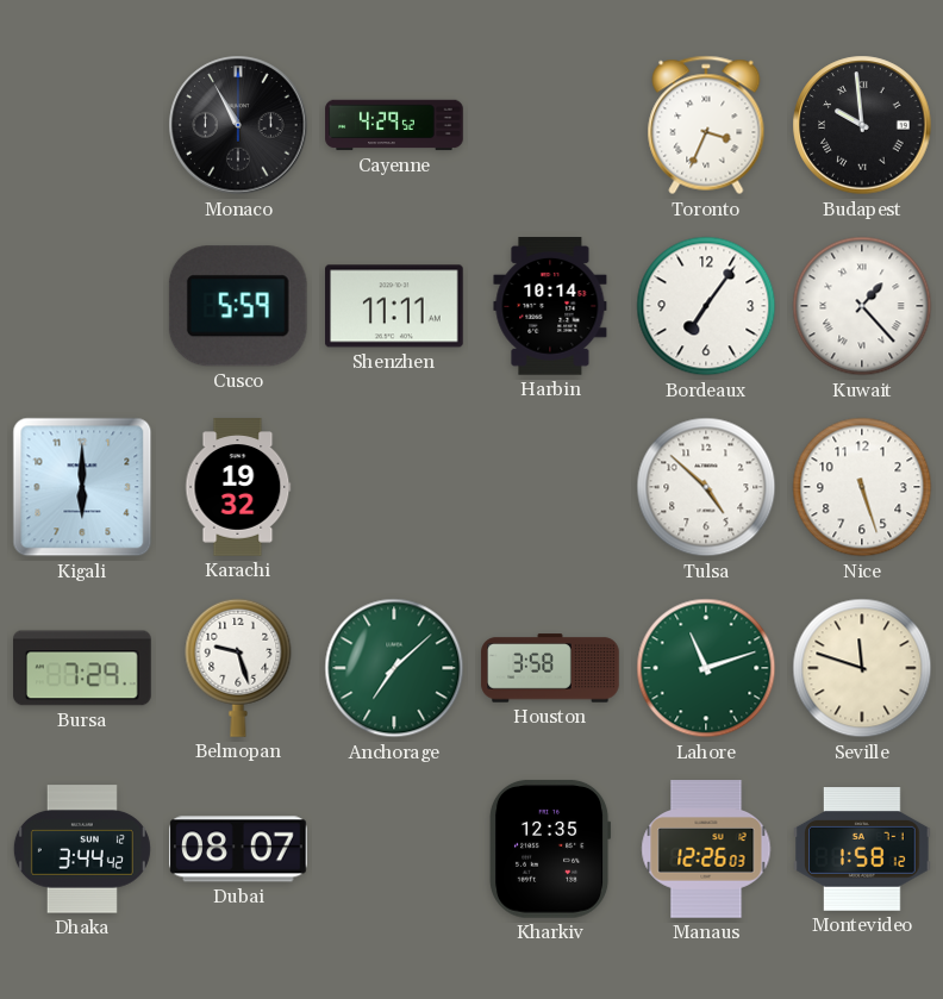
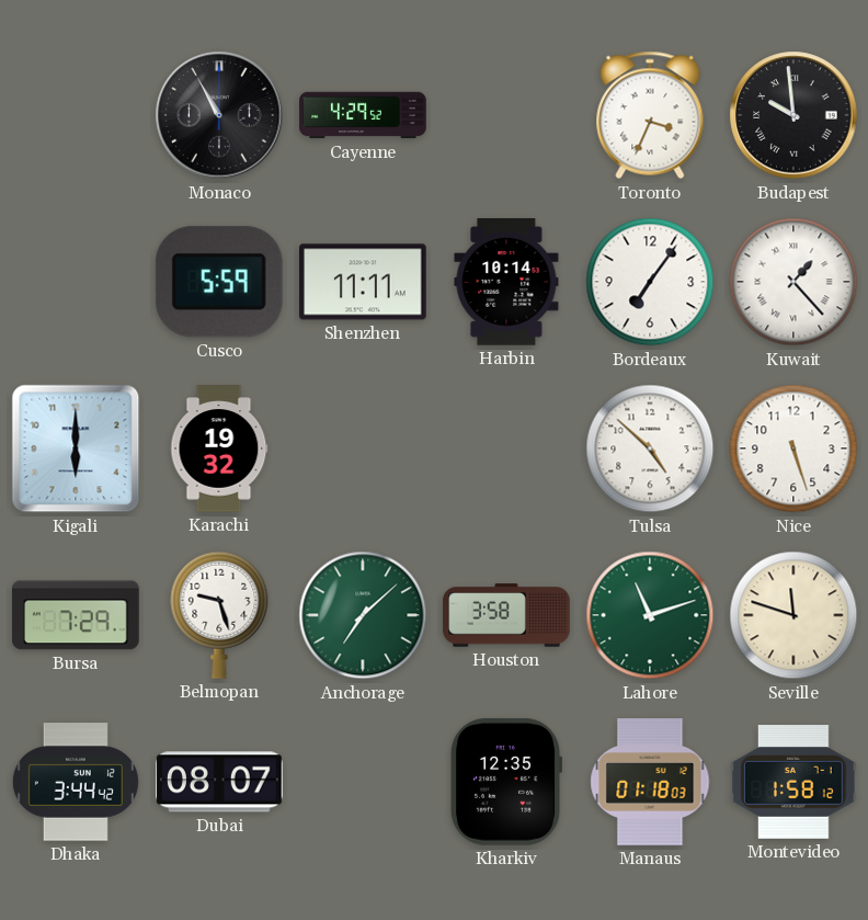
Manaus: 12:26 -> 01:18
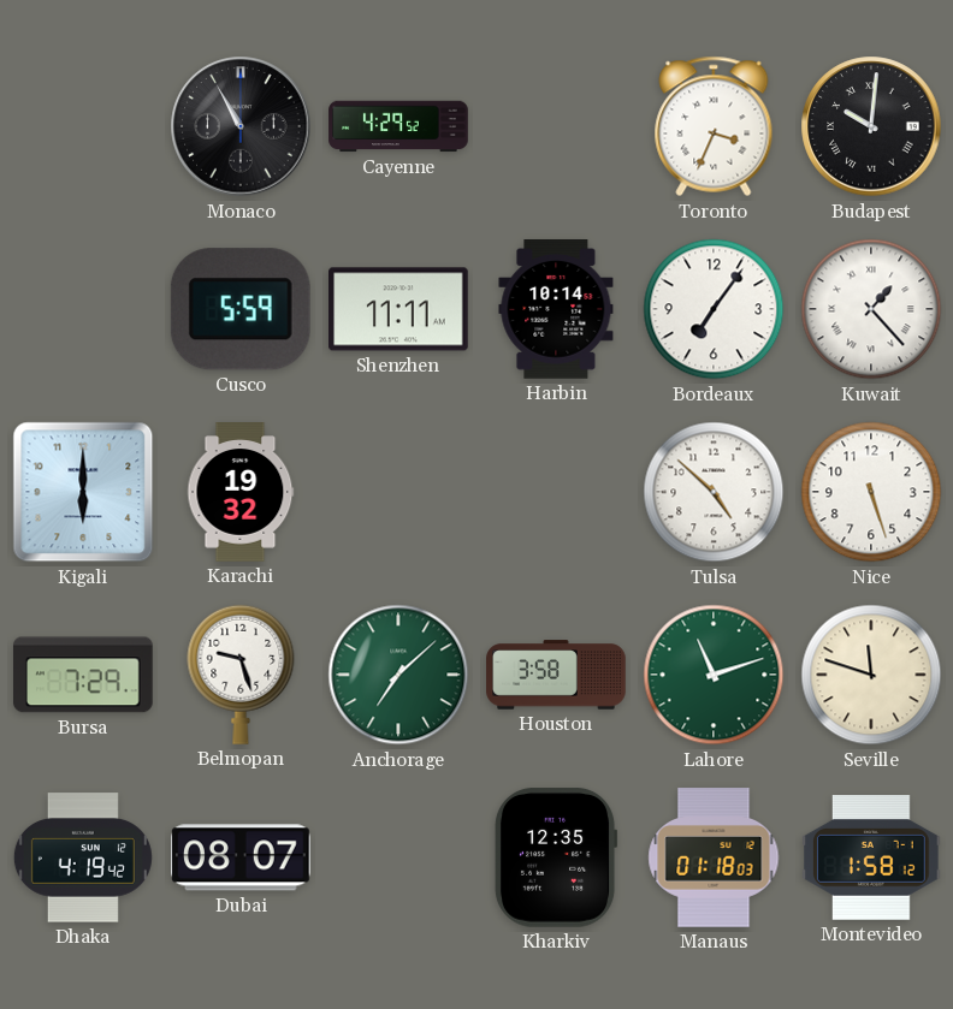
Budapest: 9:59 -> 10:01
Dhaka: 3:44 -> 4:19
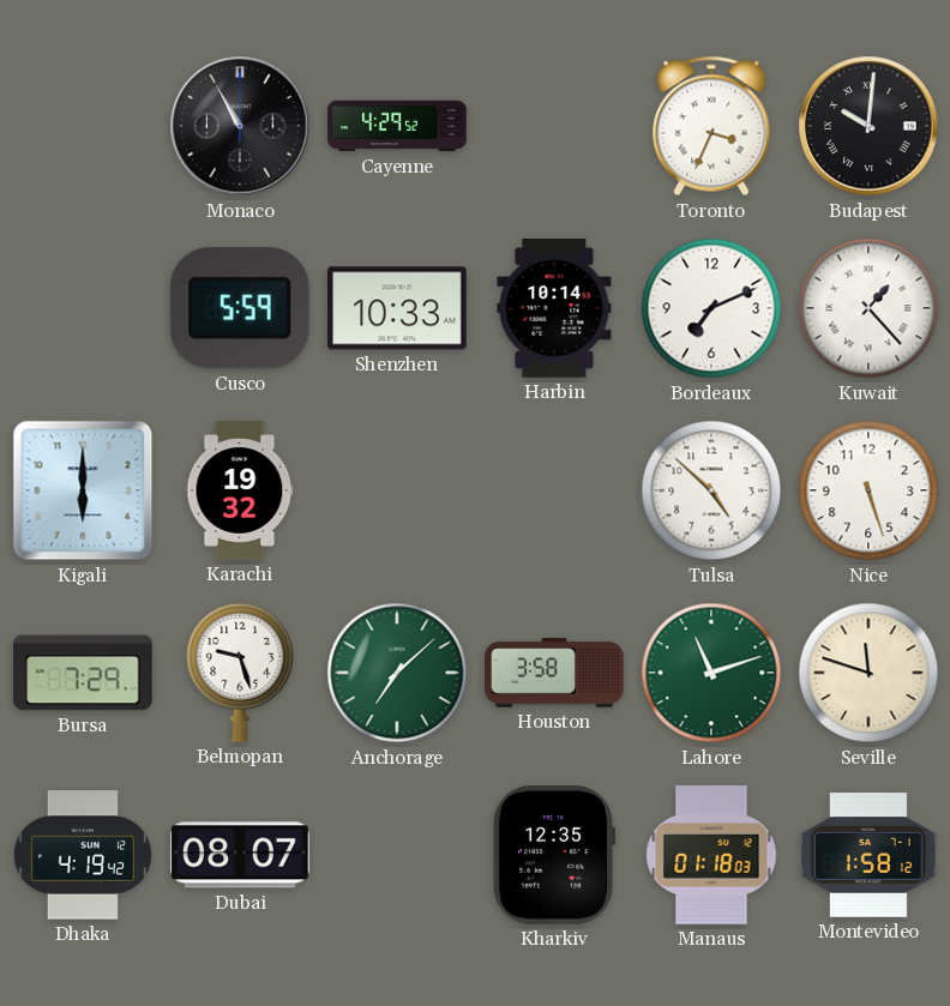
Shenzhen: 11:11 -> 10:33
Bordeaux: 7:06 -> 7:11
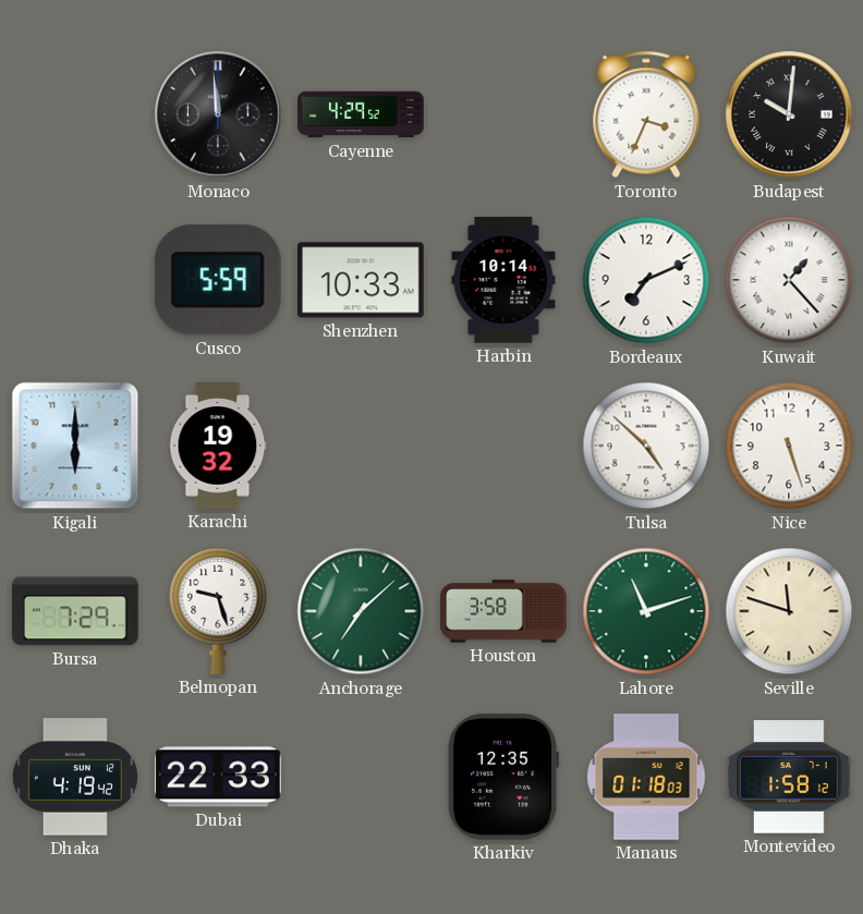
Monaco: 10:55 -> 11:59
Dubai: 08:07 -> 22:33
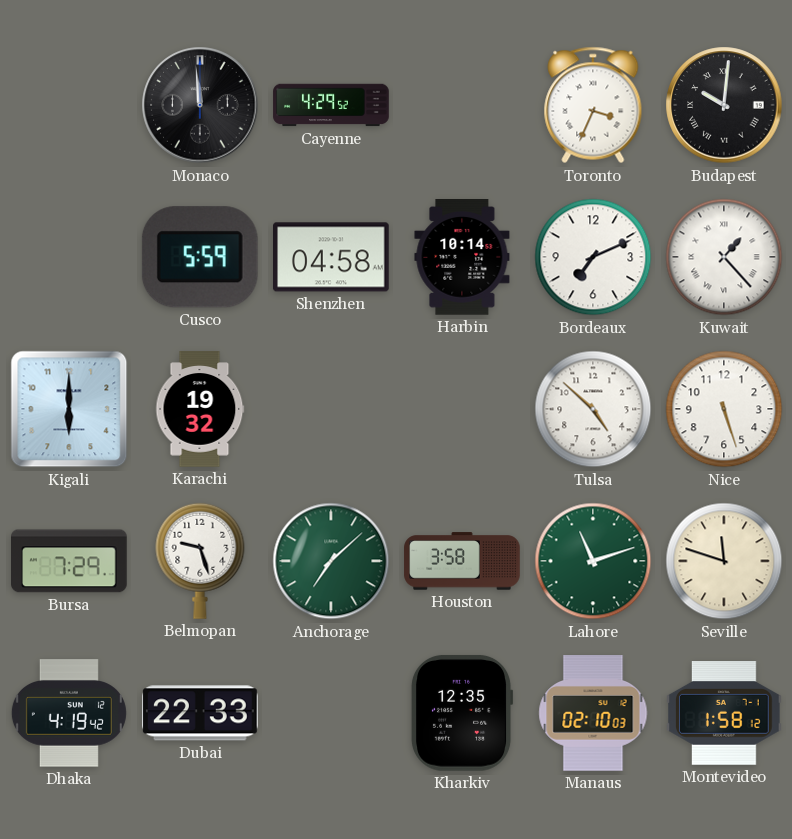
Shenzhen: 10:33 -> 04:58
Manaus: 01:18 -> 02:10
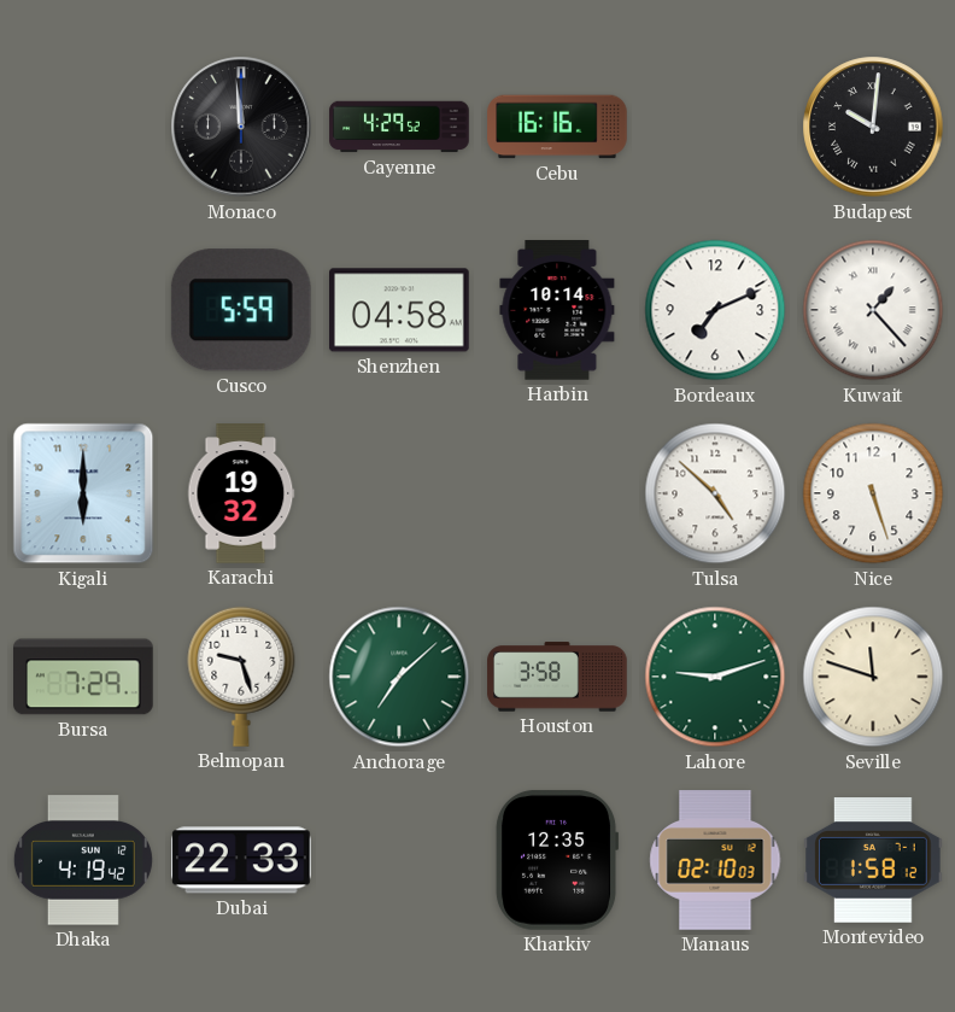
Cebu: none -> 16:16
Toronto: 3:34 -> none
Lahore: 11:12 -> 9:12
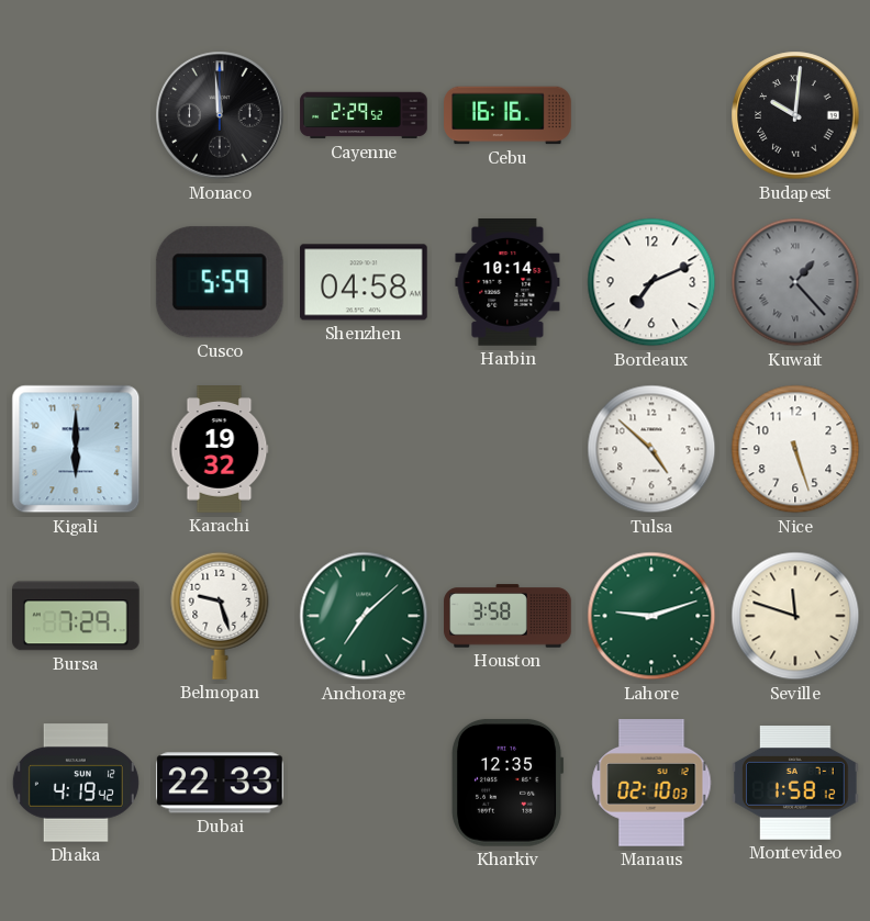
Cayenne: 4:29 -> 2:29
Kuwait dial: white -> grey
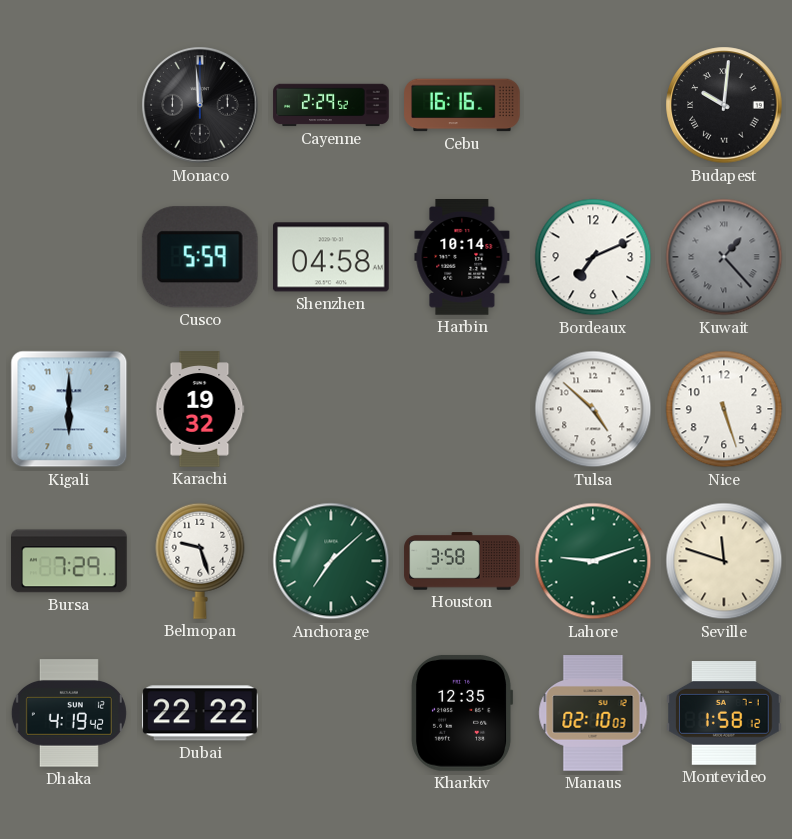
Dubai: 22:33 -> 22:22
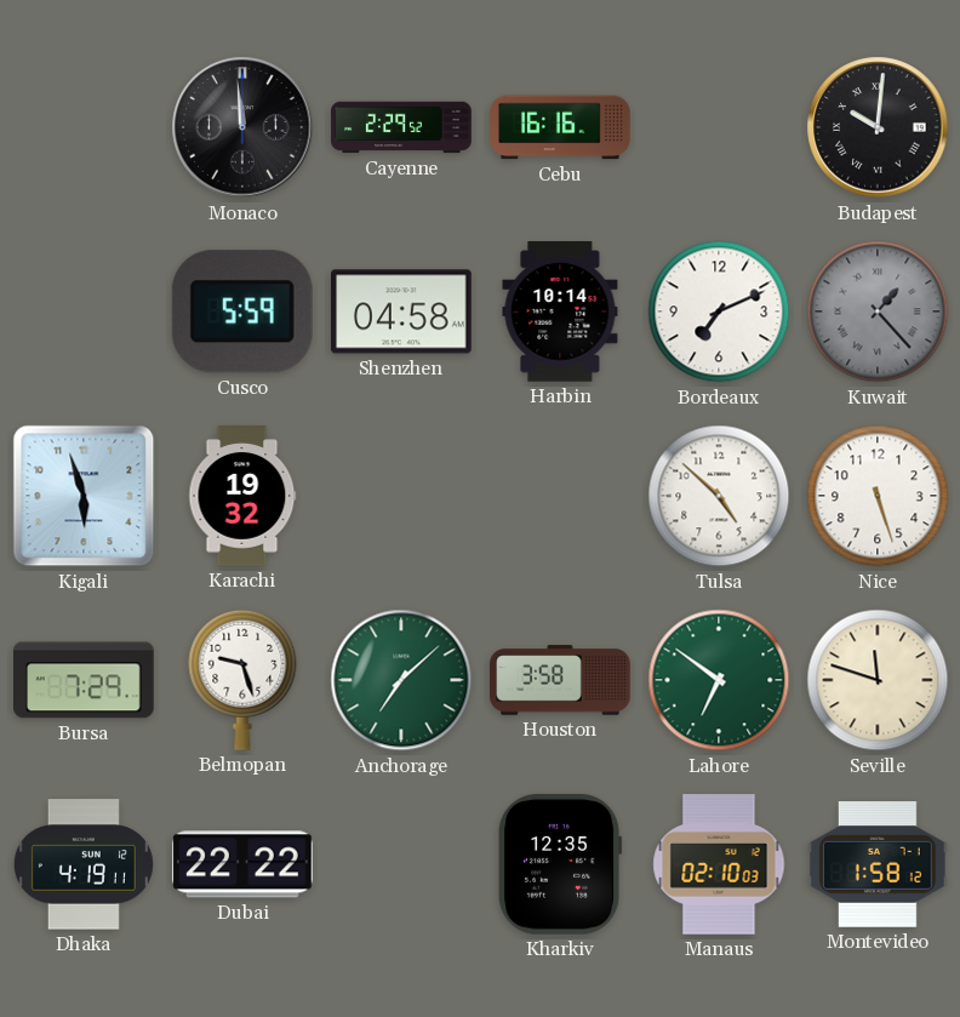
Kigali: 6:00 -> 5:57
Lahore: 9:12 -> 6:51
Dhaka: 4:19:42 -> 4:19:11
